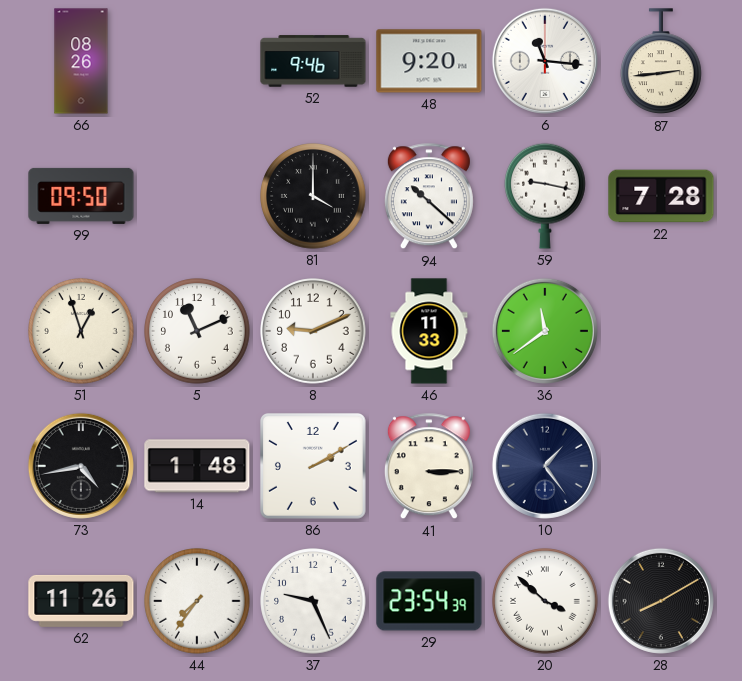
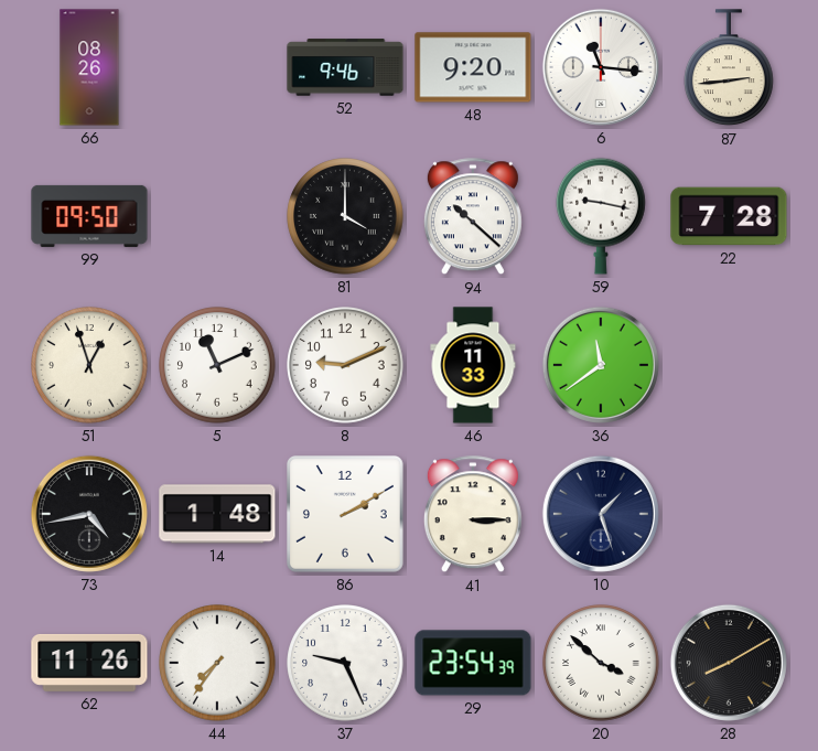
10: 1:24 -> 1:27
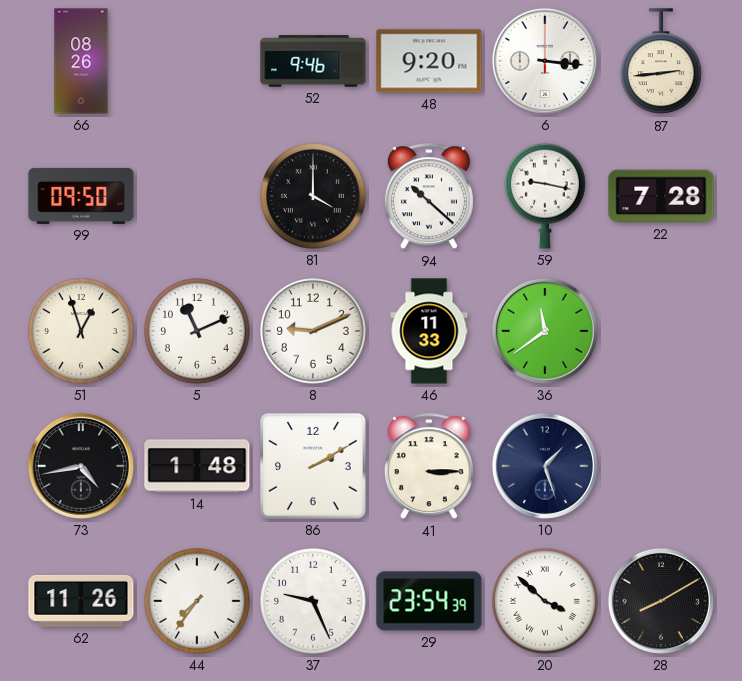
6: 11:16 -> 3:16
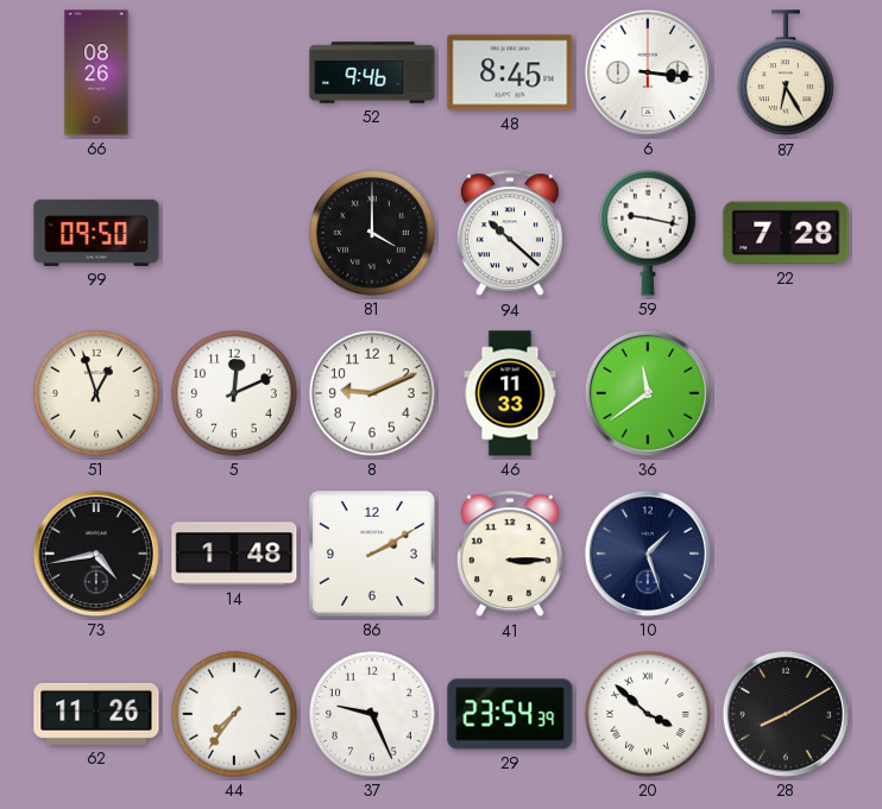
48: 9:20 -> 8:45
87: 2:44 -> 6:25
5: 11:11 -> 12:11
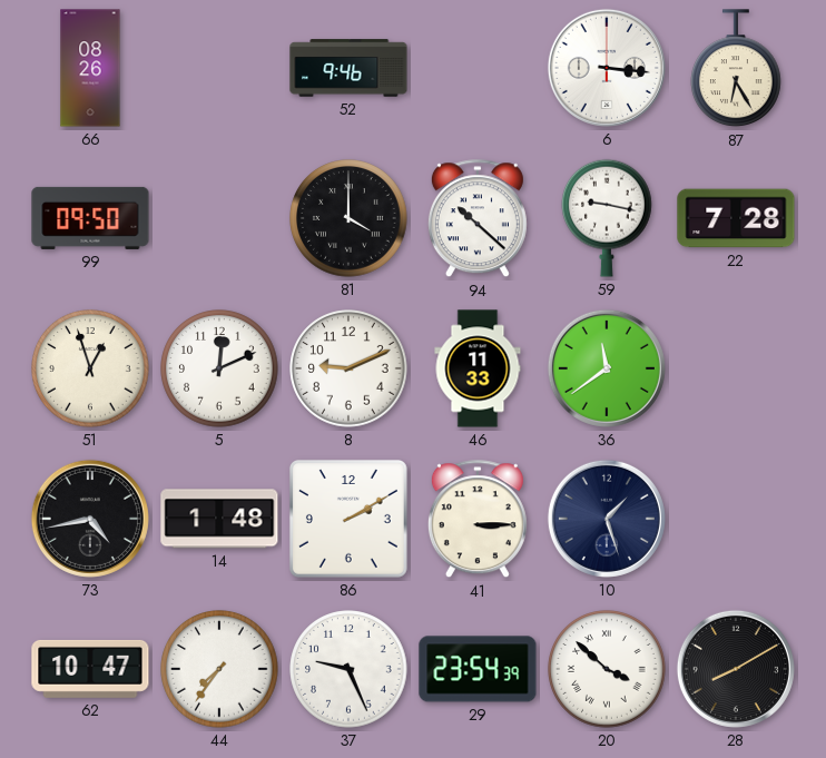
48: 8:45 -> none
62: 11:26 -> 10:47
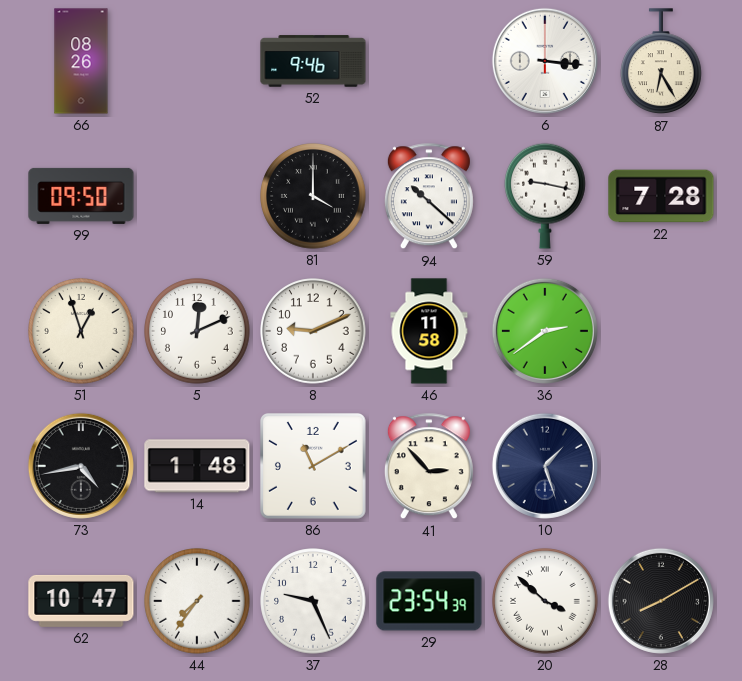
46: 11:33 -> 11:58
36: 11:39 -> 2:39
86: 2:10 -> 11:10
41: 3:15 -> 2:53
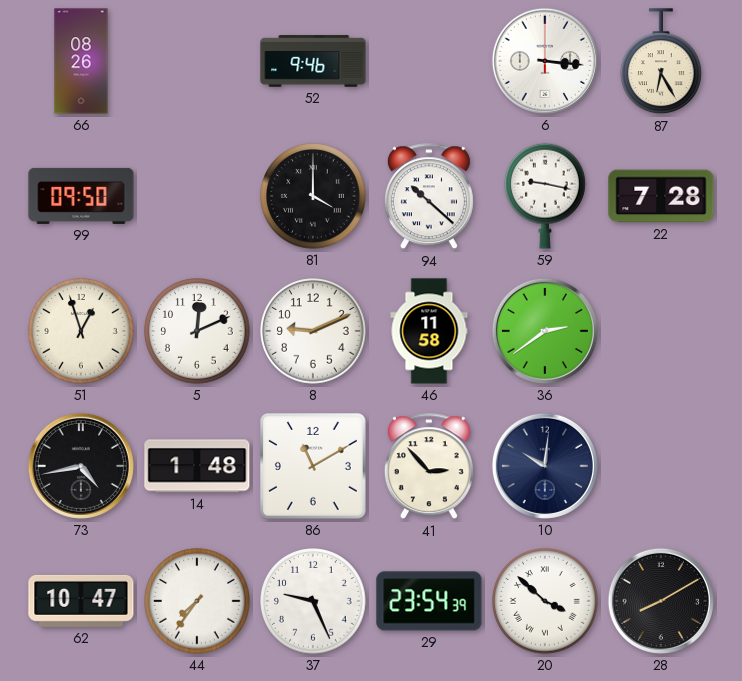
10: 1:27 -> 10:01
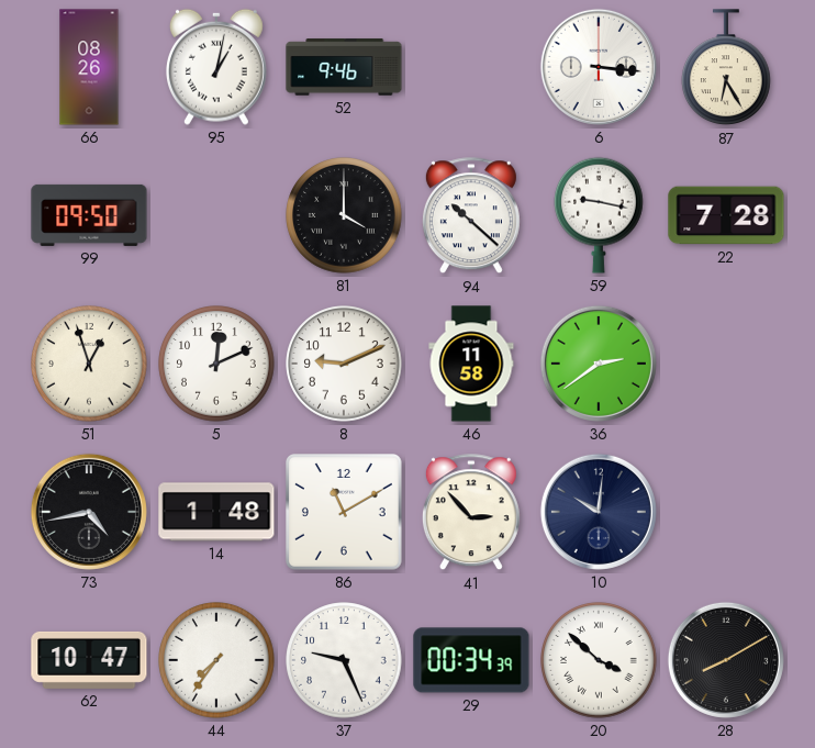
95: none -> 1:02
29: 23:54 -> 00:34
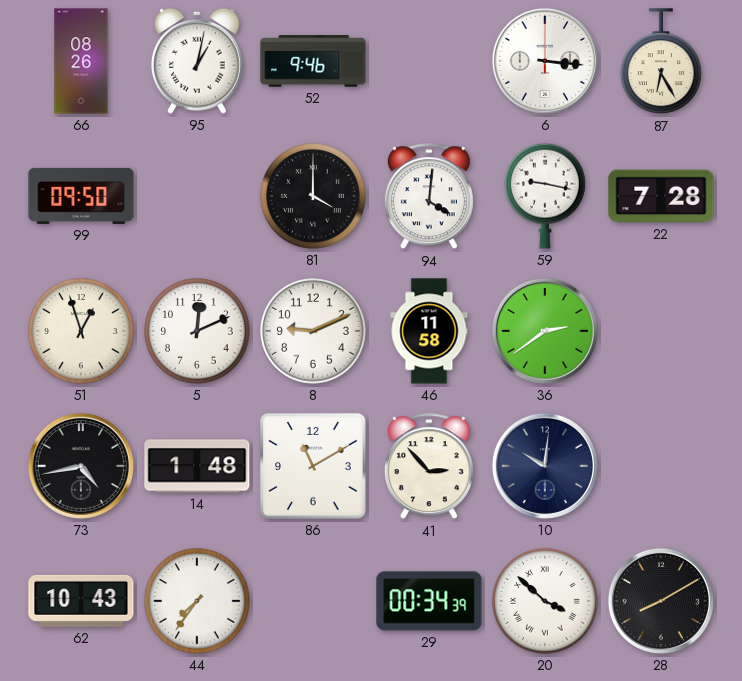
94: 10:22 -> 4:01
62: 10:47 -> 10:43
37: 9:26 -> none
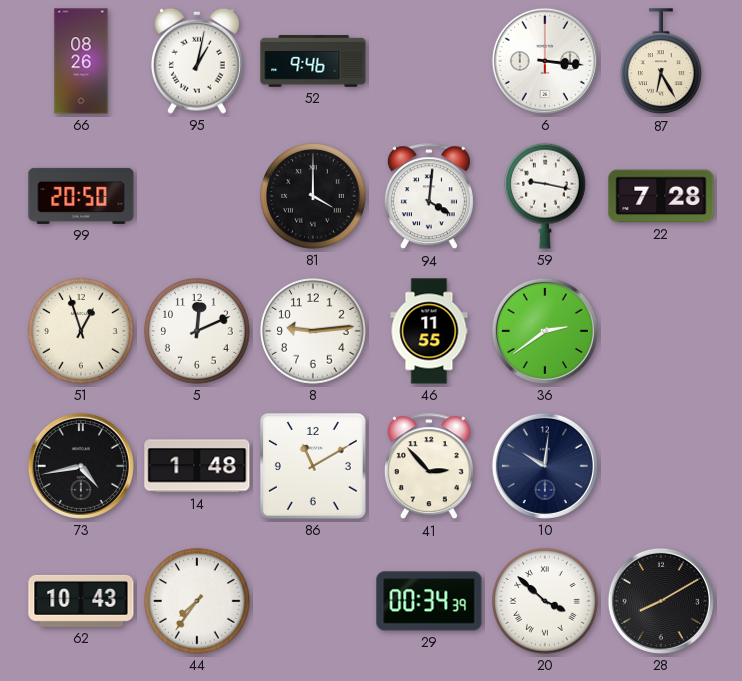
99: 09:50 -> 20:50
8: 9:11 -> 9:14
46: 11:58 -> 11:55
